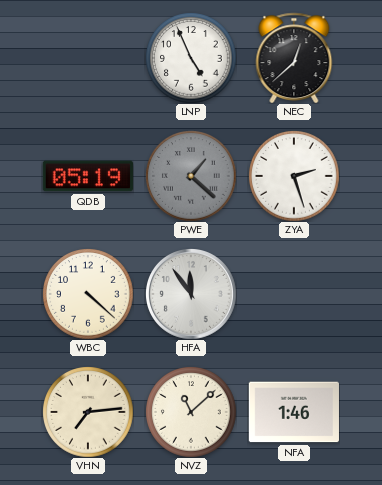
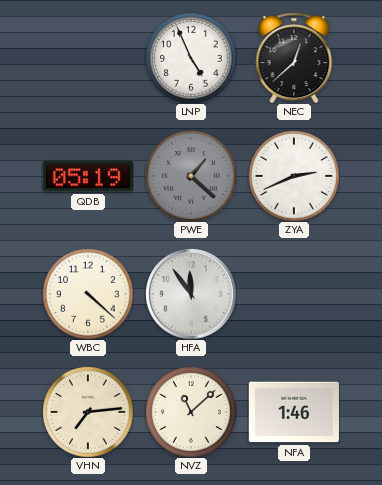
ZYA: 2:27 -> 2:41
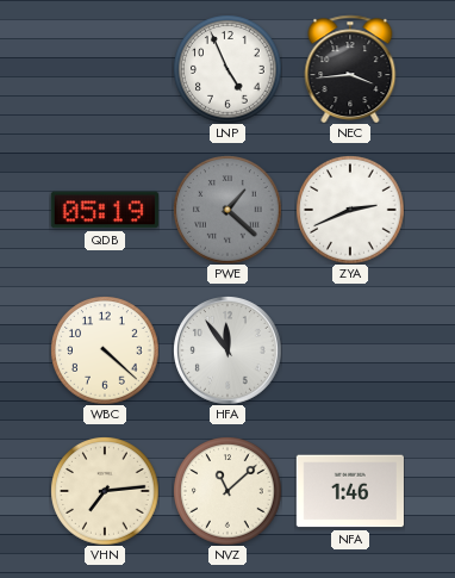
NEC: 12:38 -> 3:44
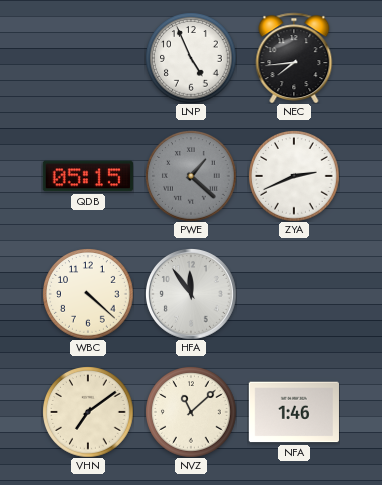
NEC: 3:44 -> 7:44
QDB: 05:19 -> 05:15
VHN: 7:14 -> 7:09
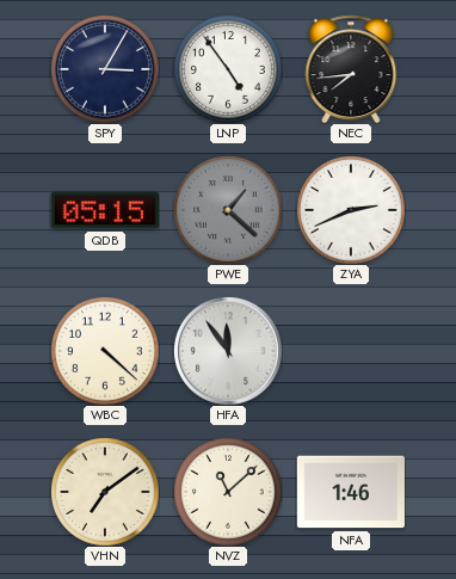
SPY: none -> 3:05
LNP: 4:56 -> 4:54
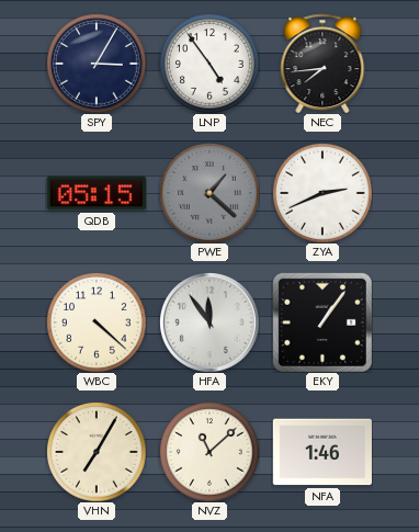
EKY: none -> 1:06
VHN: 7:09 -> 7:05
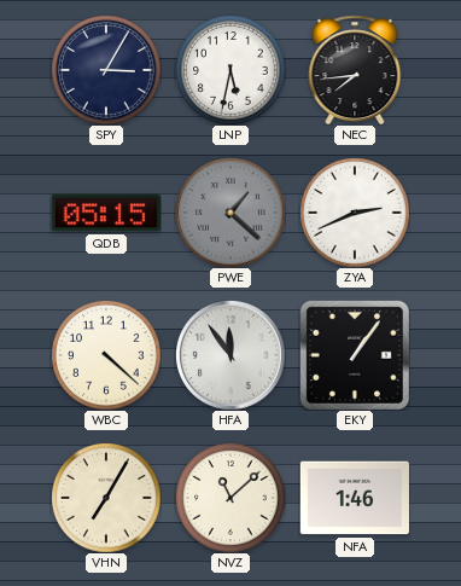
LNP: 4:54 -> 5:32
